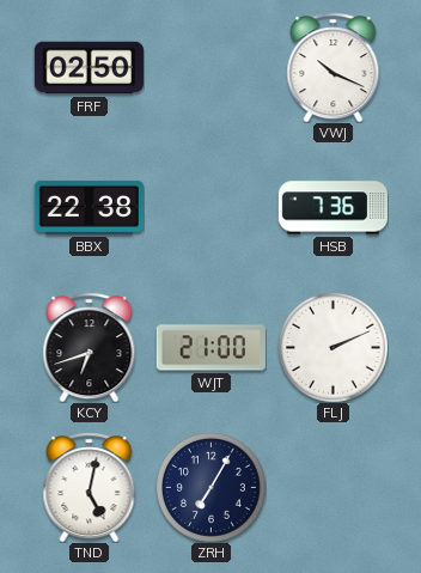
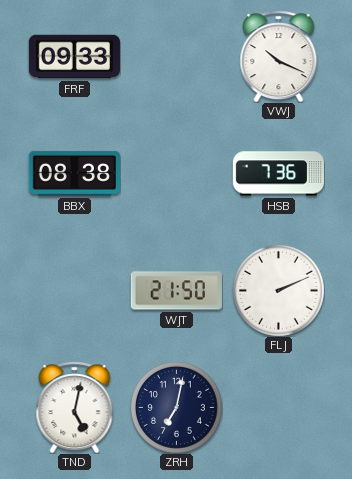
FRF: 02:50 -> 09:33
BBX: 22:38 -> 08:38
KCY: 6:42 -> none
WJT: 21:00 -> 21:50
ZRH: 7:05 -> 7:02
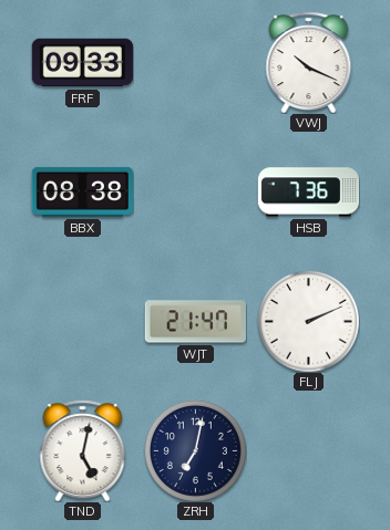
WJT: 21:50 -> 21:47
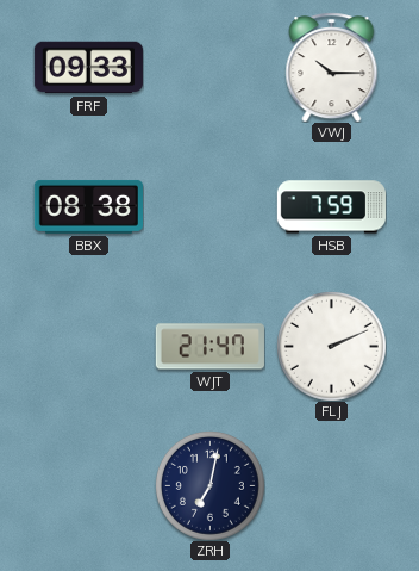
VWJ: 10:19 -> 10:15
HSB: 7:36 -> 7:59
TND: 5:02 -> none
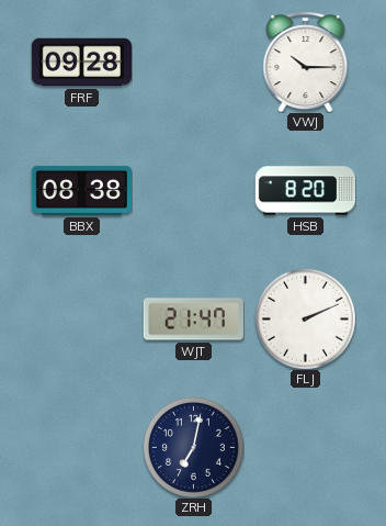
FRF: 09:33 -> 09:28
HSB: 7:59 -> 8:20
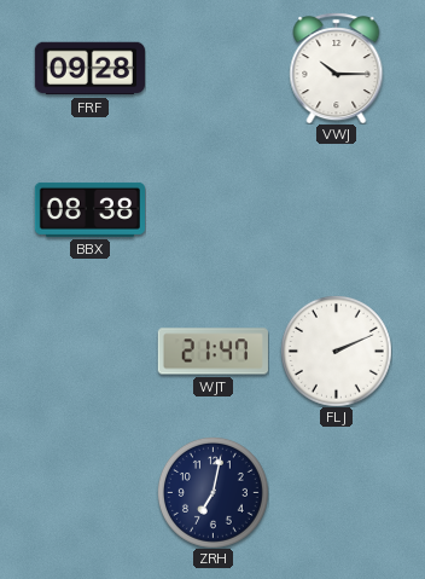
HSB: 8:20 -> none
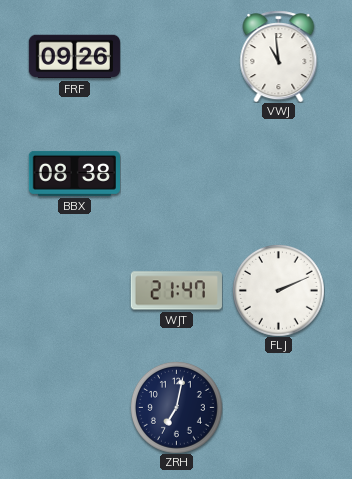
FRF: 09:28 -> 09:26
VWJ: 10:15 -> 10:59
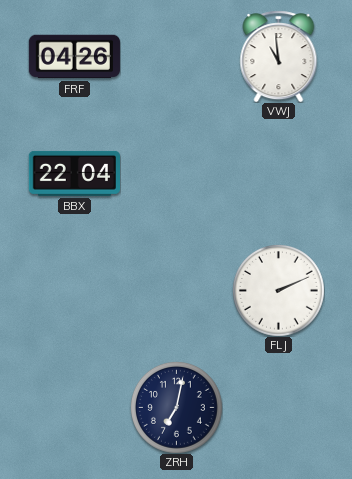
FRF: 09:26 -> 04:26
BBX: 08:38 -> 22:04
WJT: 21:47 -> none
